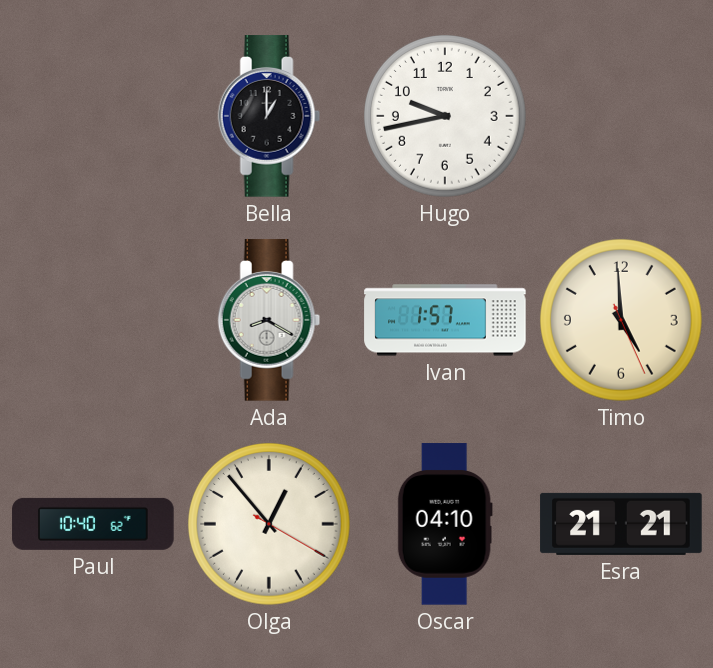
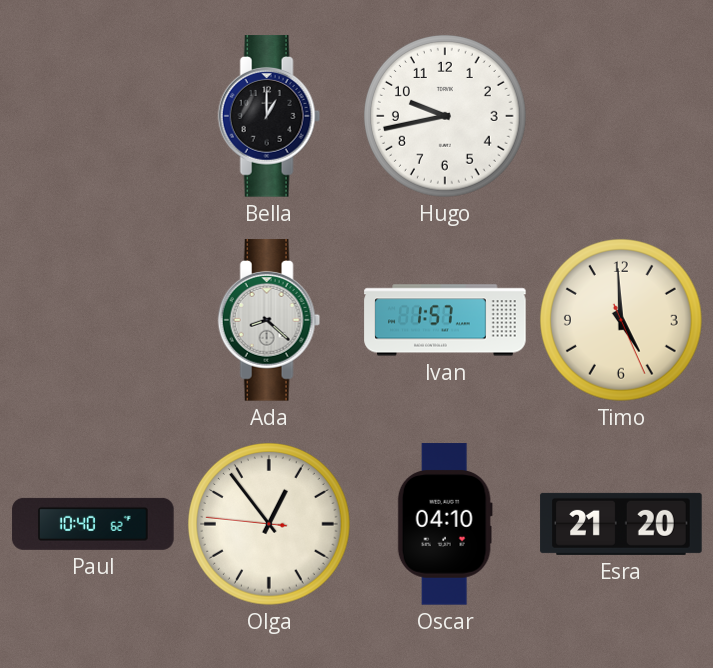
Ada: 8:20 -> 8:22
Olga: 12:53:20 -> 12:53:46
Esra: 21:21 -> 21:20
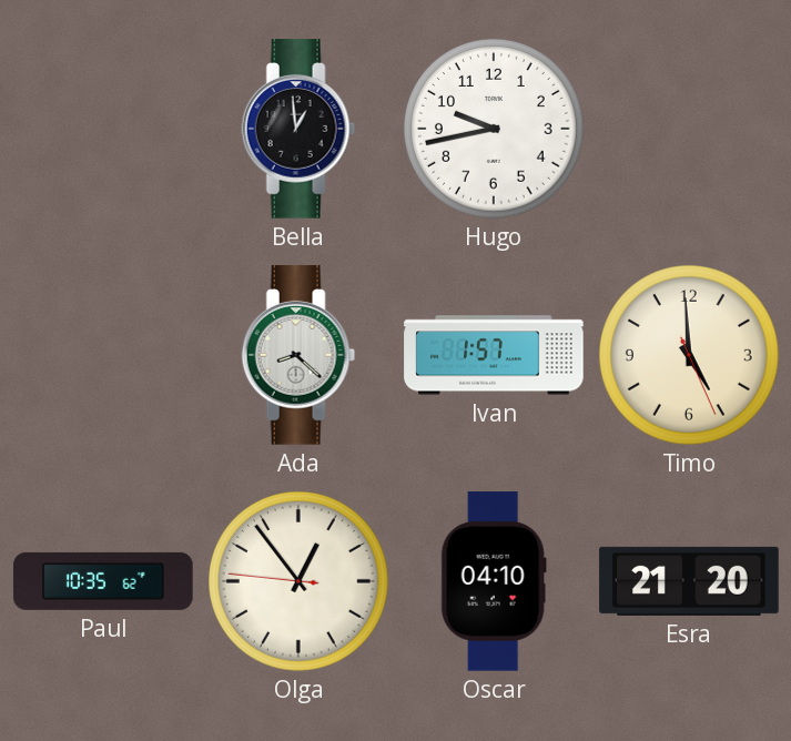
Bella: 1:00 -> 12:59
Paul: 10:40 -> 10:35
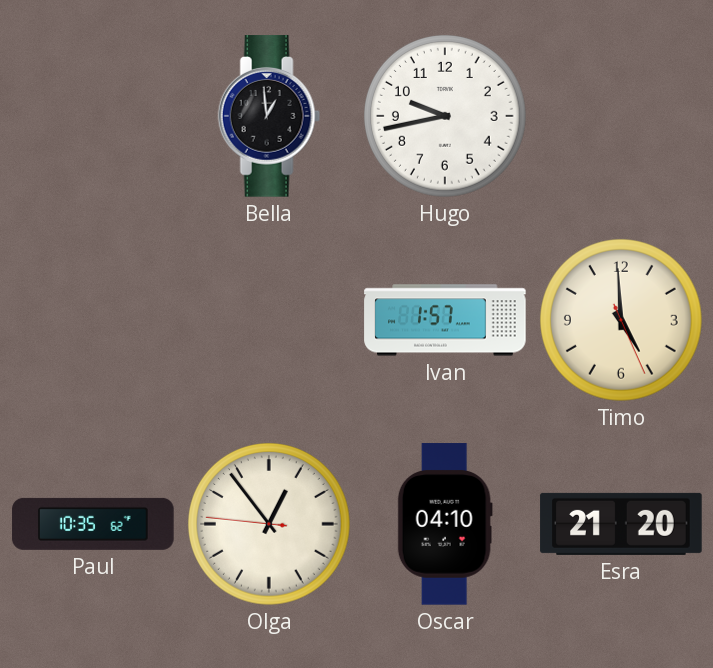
Ada: 8:22 -> none
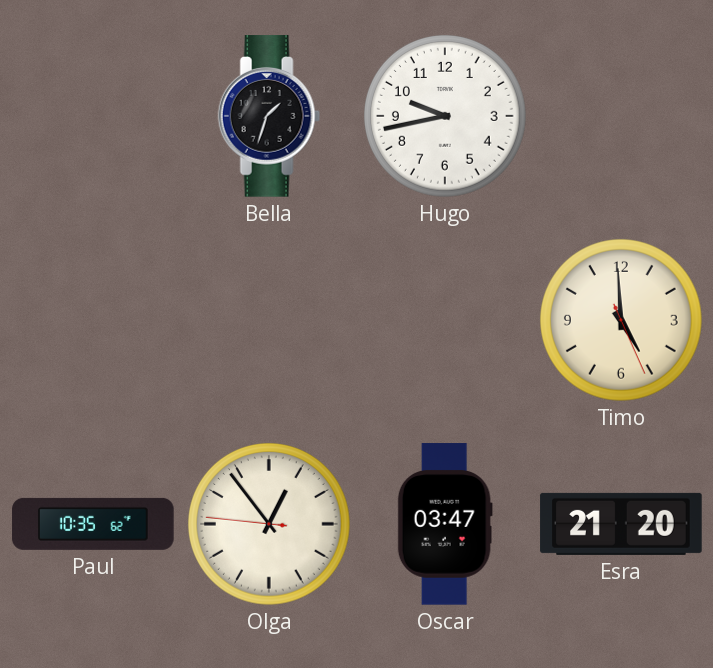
Bella: 12:59 -> 1:33
Ivan: 1:57 -> none
Oscar: 04:10 -> 03:47
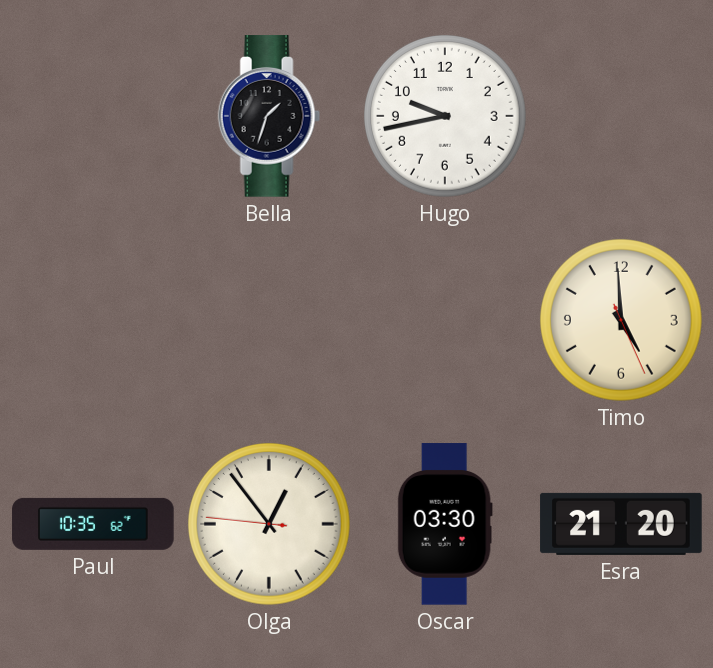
Oscar: 03:47 -> 03:30
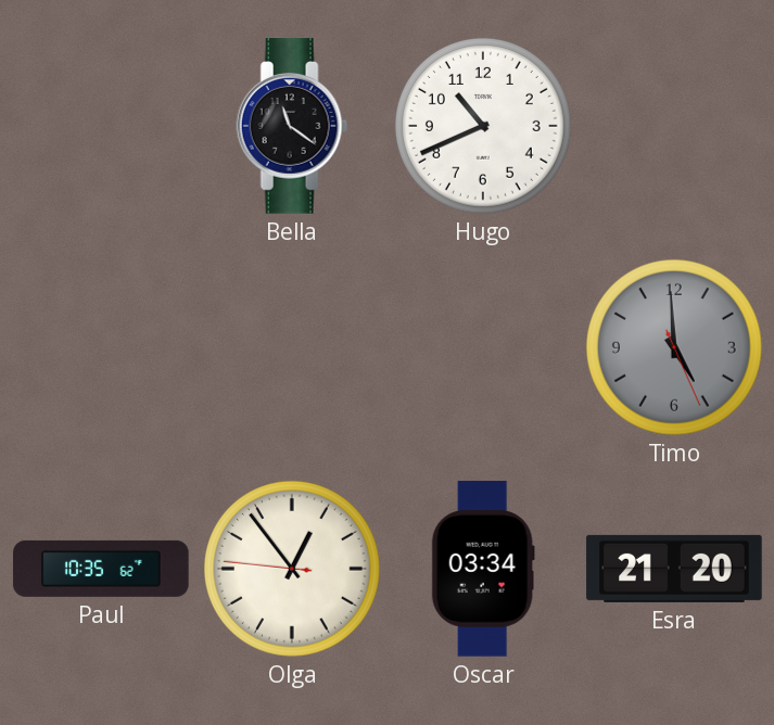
Bella: 1:33 -> 11:21
Hugo: 9:43 -> 10:41
Timo dial: cream -> grey
Oscar: 03:30 -> 03:34
